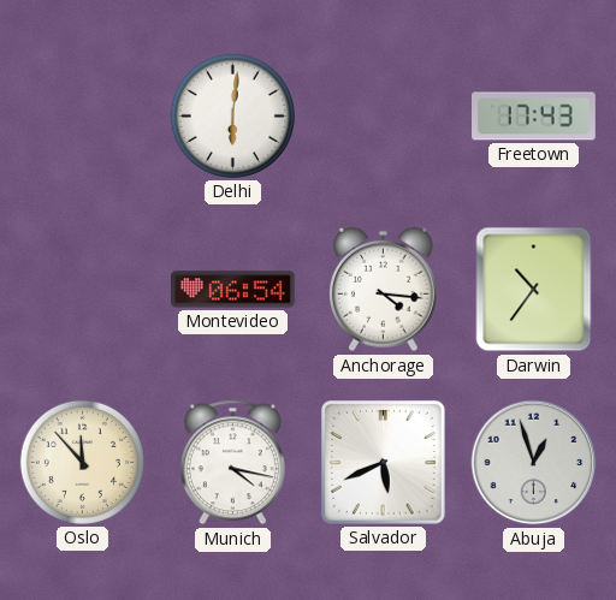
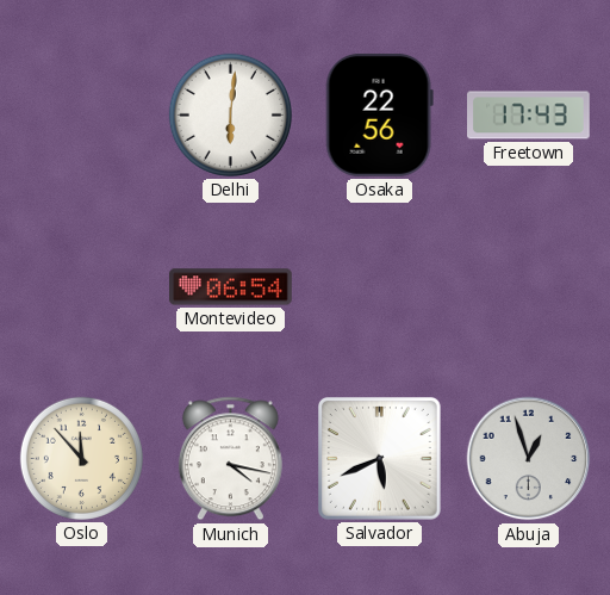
Osaka: none -> 22:56
Anchorage: 4:16 -> none
Darwin: 10:36 -> none
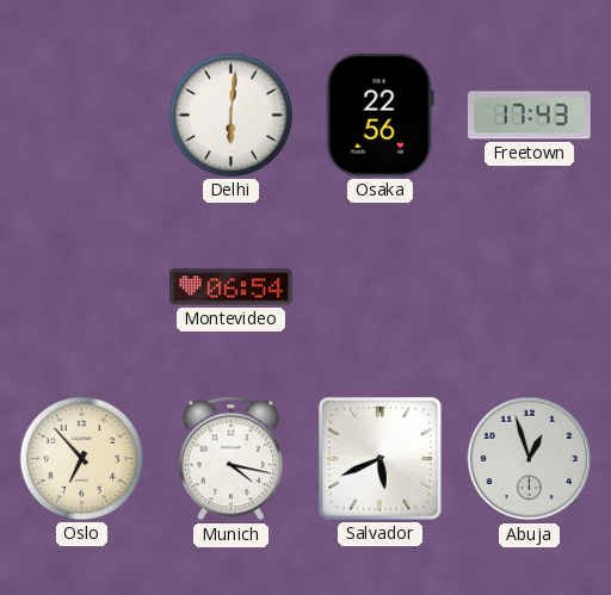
Oslo: 11:53 -> 6:53
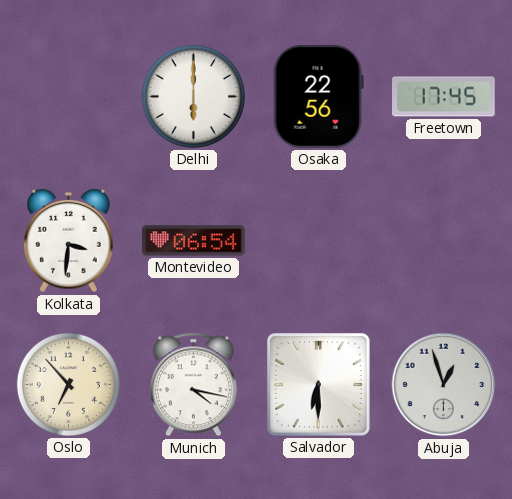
Delhi: 6:01 -> 6:00
Freetown: 17:43 -> 17:45
Kolkata: none -> 3:31
Salvador: 5:41 -> 6:30
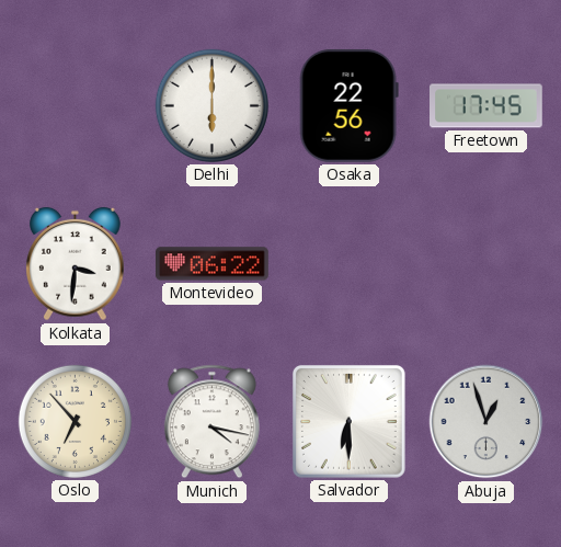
Montevideo: 06:54 -> 06:22
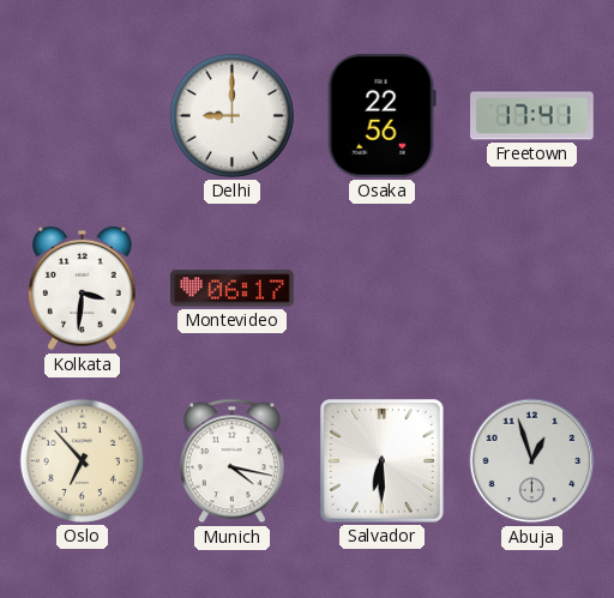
Delhi: 6:00 -> 9:00
Freetown: 17:45 -> 17:41
Montevideo: 06:22 -> 06:17
